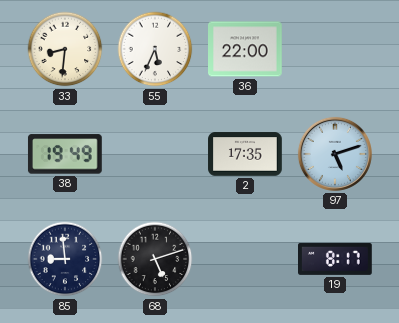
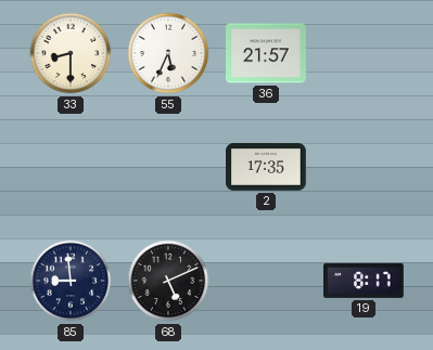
33: 8:31 -> 8:30
36: 22:00 -> 21:57
38: 19:49 -> none
97: 5:12 -> none
68: 5:12 -> 5:11
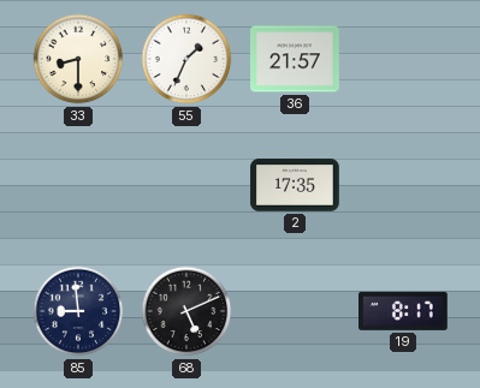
55: 5:34 -> 1:34
